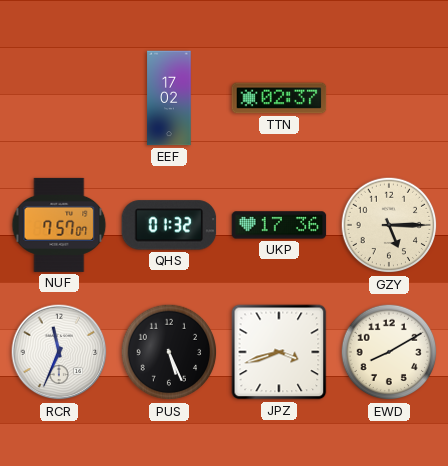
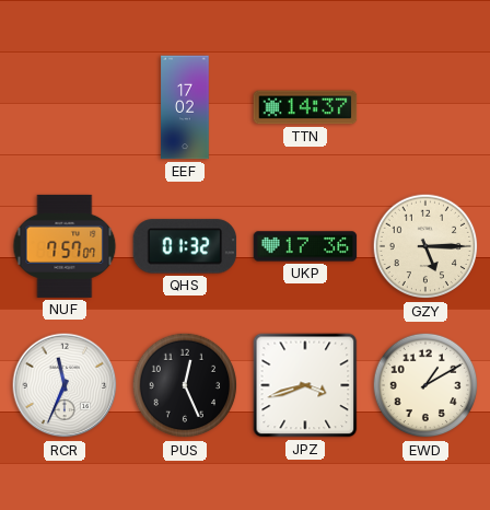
TTN: 02:37 -> 14:37
PUS: 5:26 -> 12:26
EWD: 8:10 -> 1:10
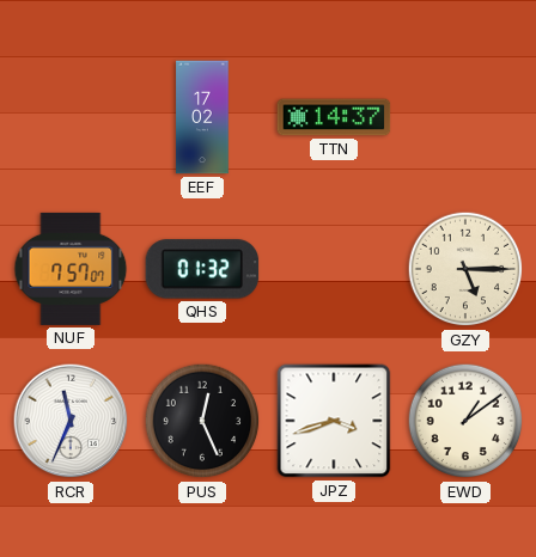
UKP: 17:36 -> none
EWD: 1:10 -> 1:09
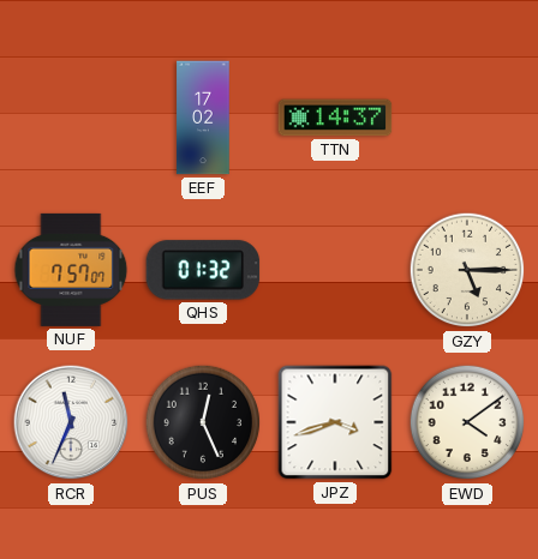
EWD: 1:09 -> 4:09
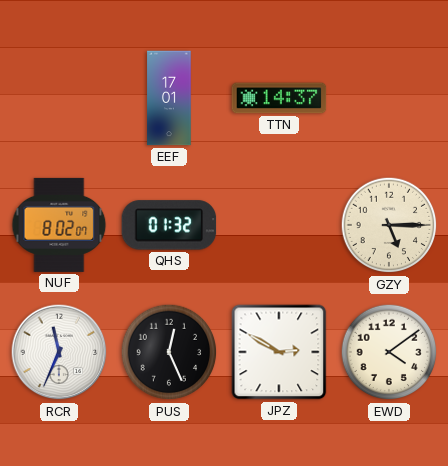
EEF: 17:02 -> 17:01
NUF: 7:57 -> 8:02
JPZ: 3:42 -> 2:50
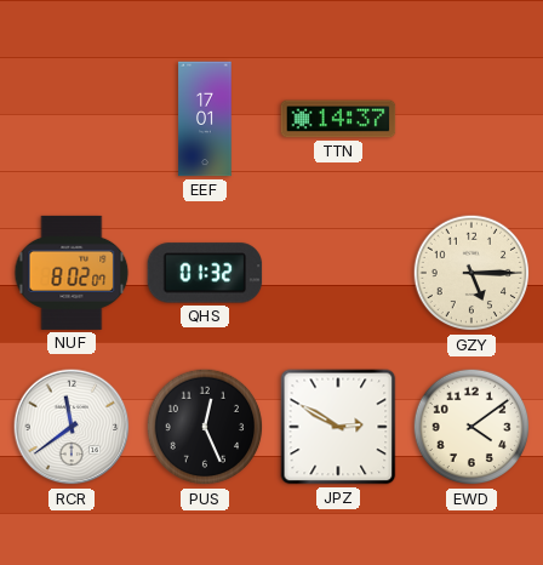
RCR: 11:34 -> 11:39
